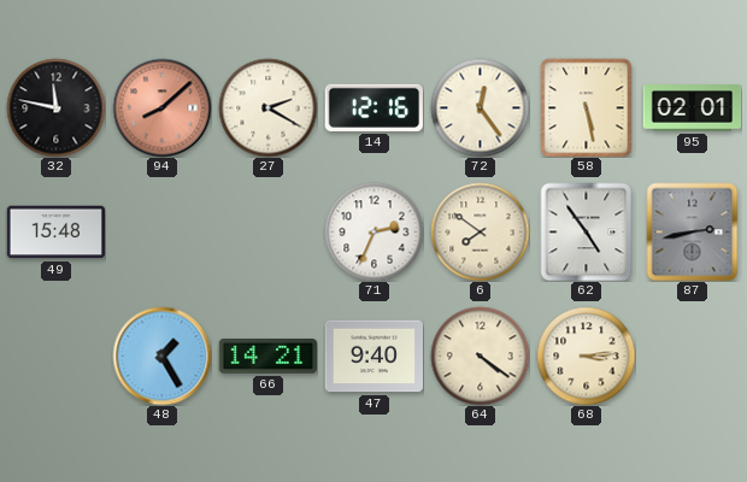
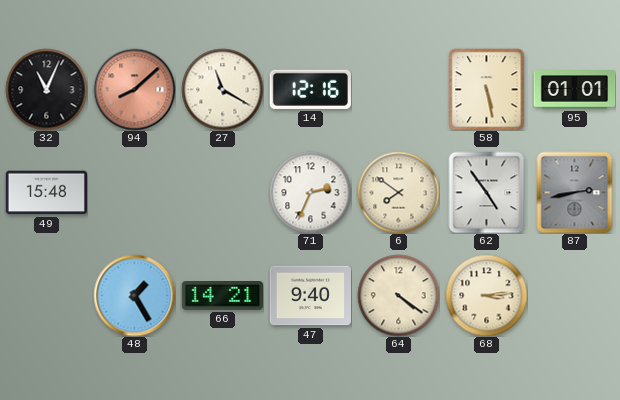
32: 11:47 -> 11:04
27: 2:20 -> 11:20
72: 12:24 -> none
95: 02:01 -> 01:01
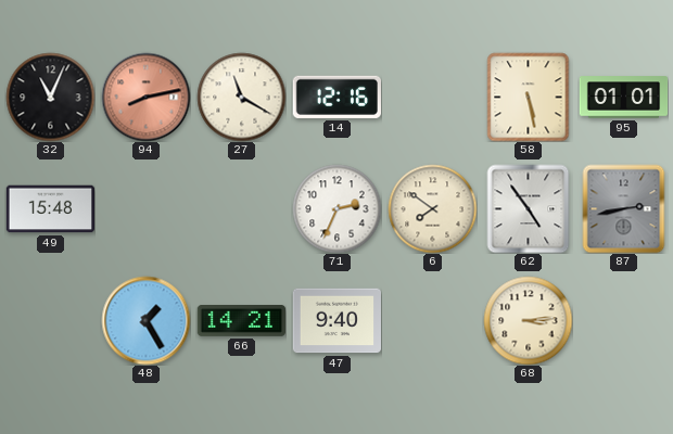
94: 8:08 -> 8:13
64: 4:21 -> none
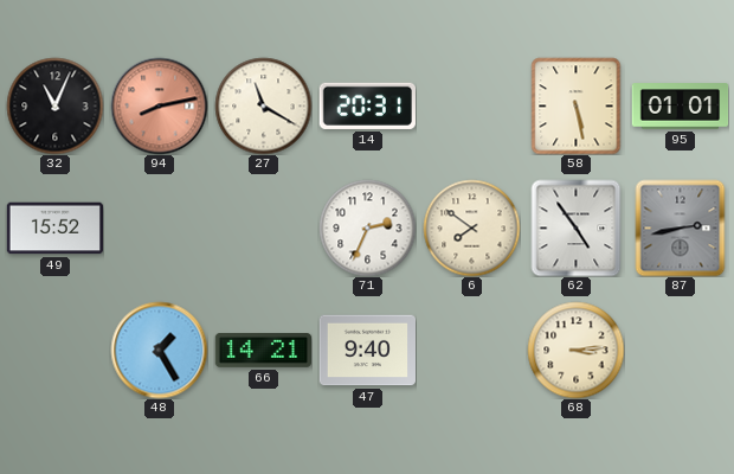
14: 12:16 -> 20:31
49: 15:48 -> 15:52
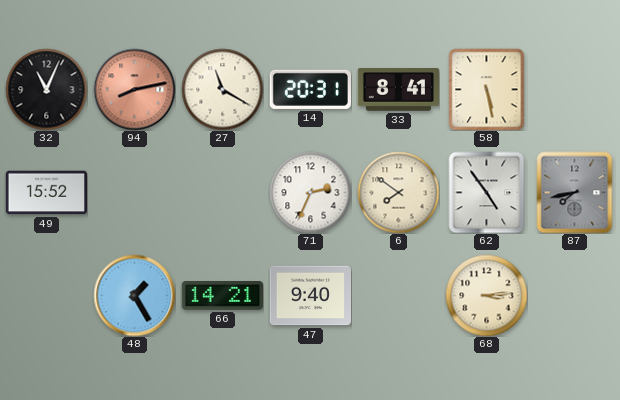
33: none -> 8:41
95: 01:01 -> none
87: 2:43 -> 7:43
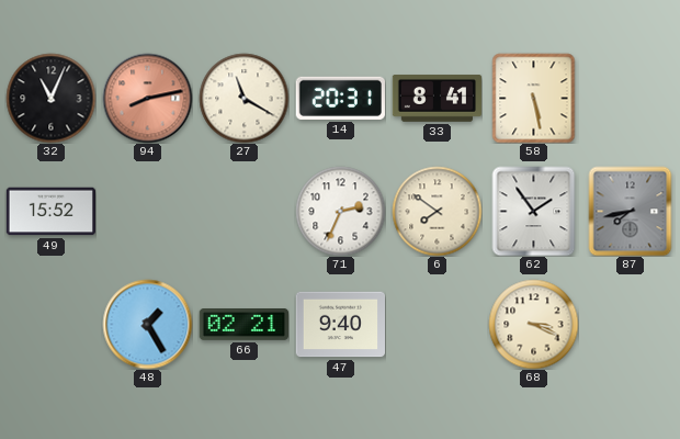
62: 4:54 -> 1:54
66: 14:21 -> 02:21
68: 3:14 -> 3:19
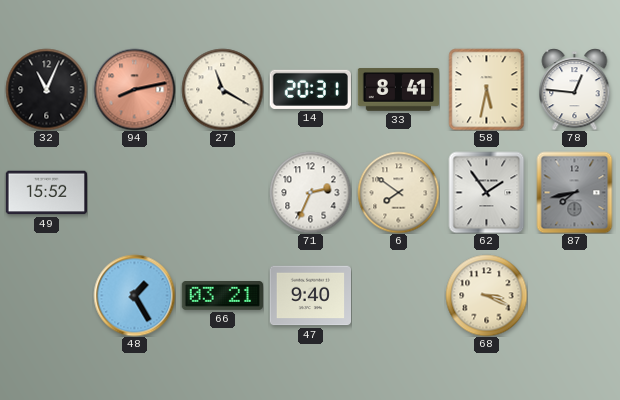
58: 5:28 -> 5:32
78: none -> 12:46
66: 02:21 -> 03:21
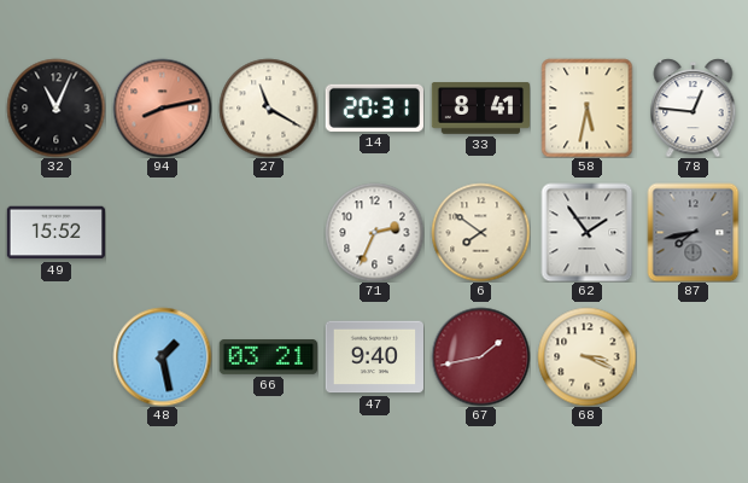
48: 1:25 -> 1:28
67: none -> 1:43
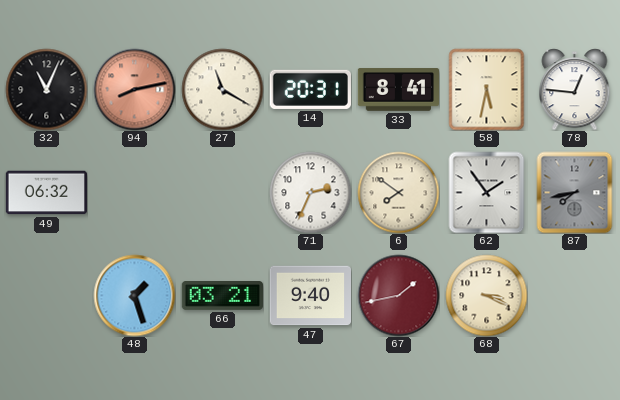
49: 15:52 -> 06:32
48: 1:28 -> 1:27
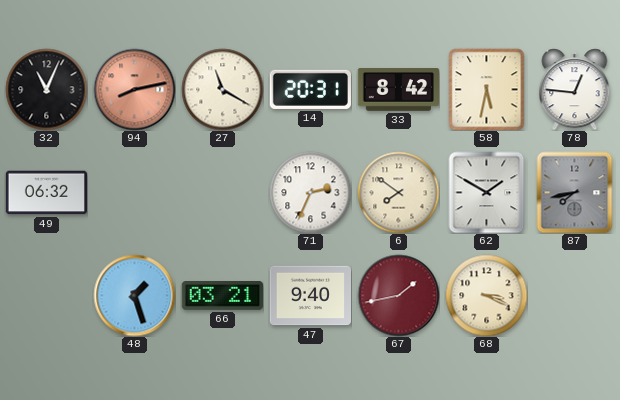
33: 8:41 -> 8:42
62: 1:54 -> 1:50
